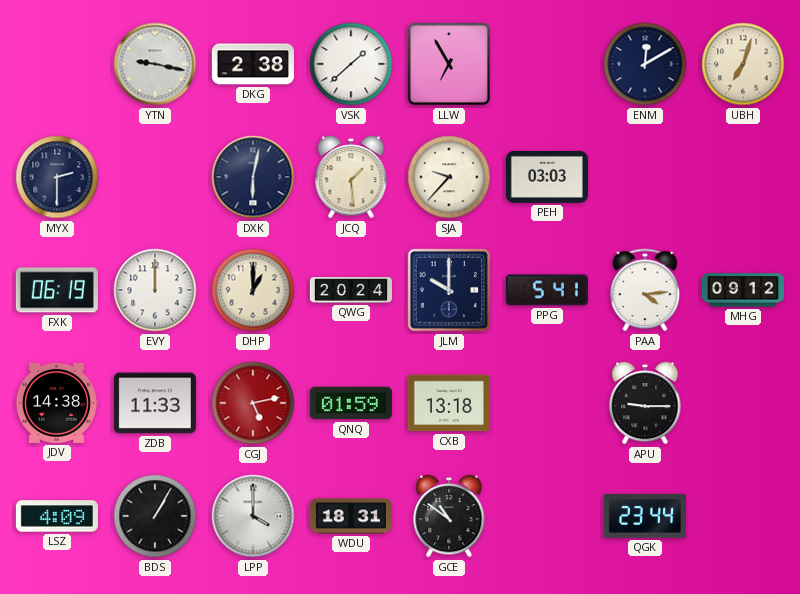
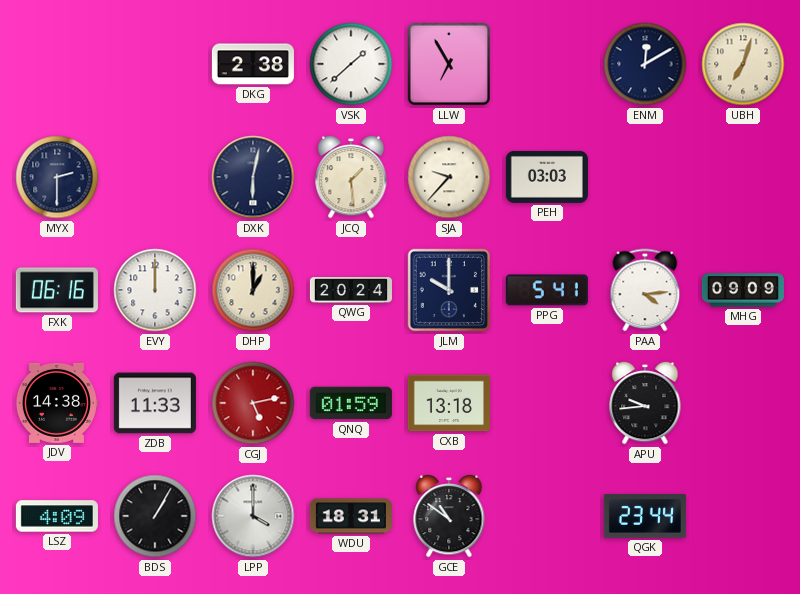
YTN: 9:17 -> none
FXK: 06:19 -> 06:16
MHG: 09:12 -> 09:09
APU: 9:15 -> 9:44
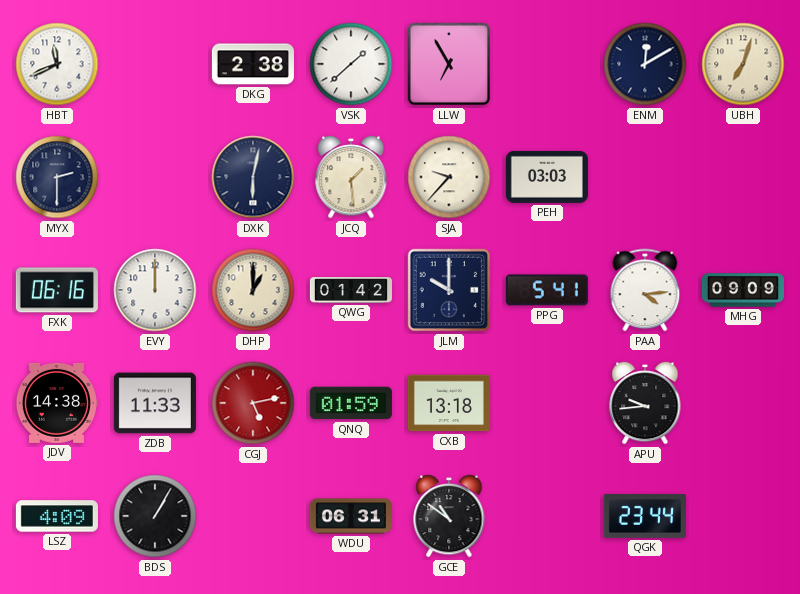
HBT: none -> 11:41
QWG: 20:24 -> 01:42
LPP: 4:00 -> none
WDU: 18:31 -> 06:31
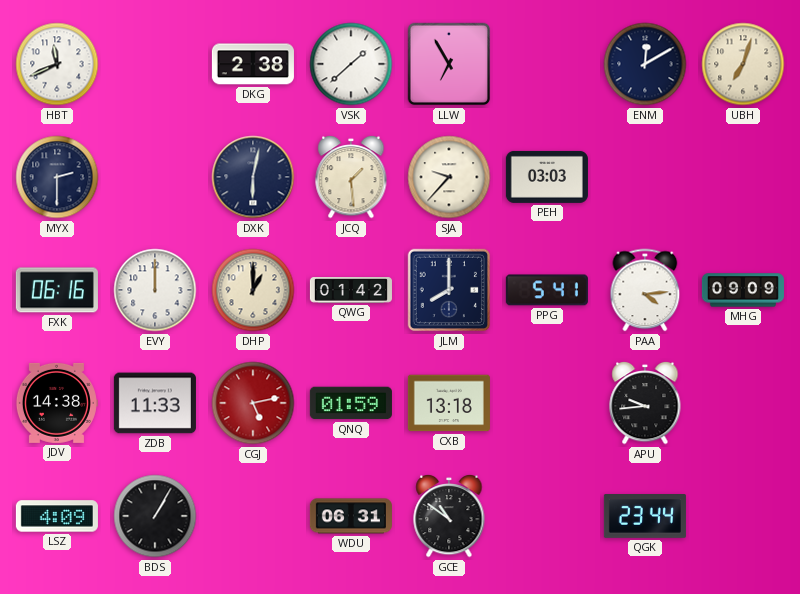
JLM: 10:00 -> 8:00
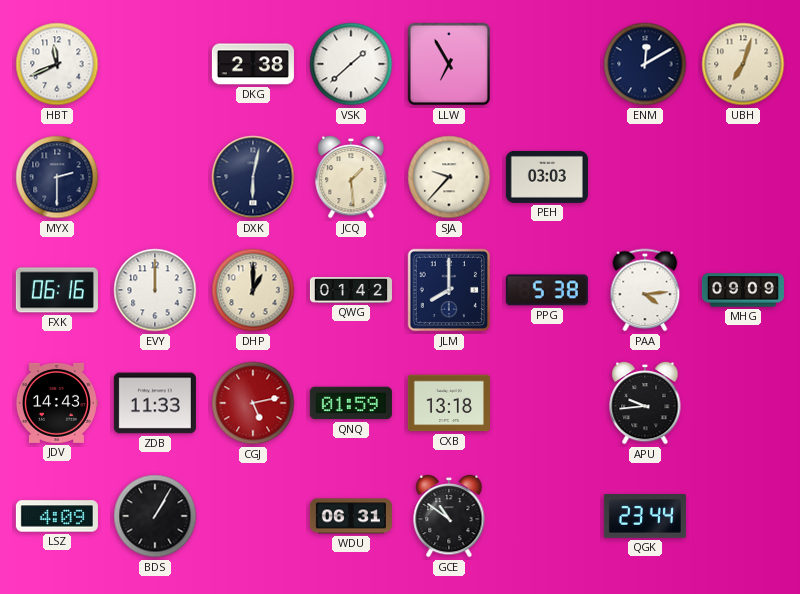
PPG: 5:41 -> 5:38
JDV: 14:38 -> 14:43
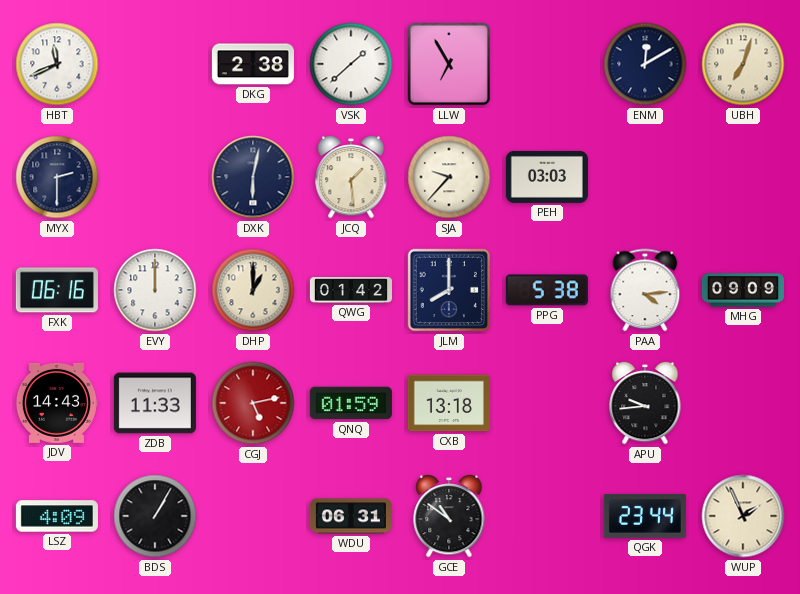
WUP: none -> 1:56
